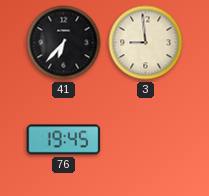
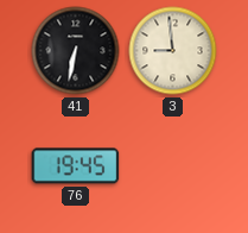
41: 6:37 -> 6:32
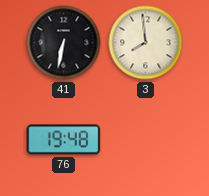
3: 8:59 -> 7:59
76: 19:45 -> 19:48
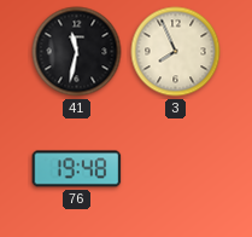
41: 6:32 -> 11:32
3: 7:59 -> 7:56
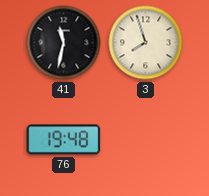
3: 7:56 -> 7:57
